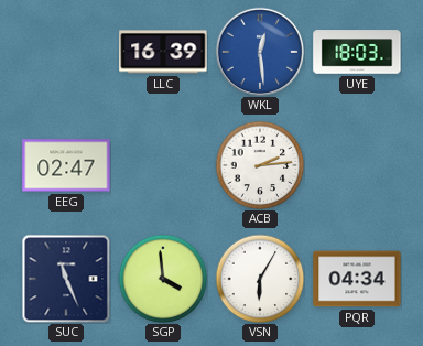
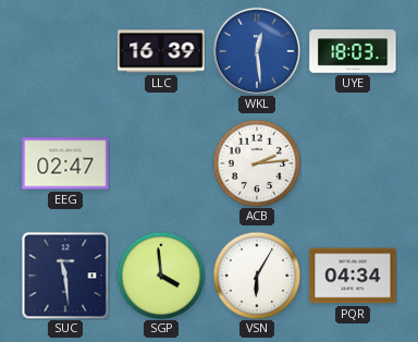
SUC: 11:26 -> 11:29
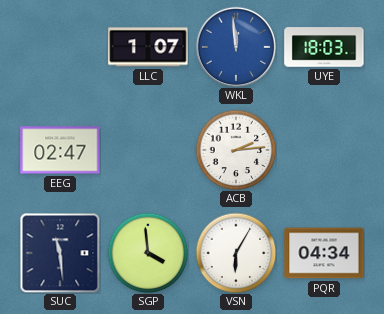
LLC: 16:39 -> 1:07
WKL: 12:29 -> 11:59
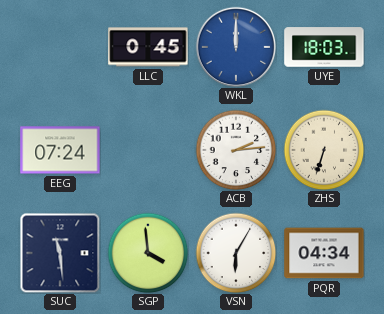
LLC: 1:07 -> 0:45
WKL: 11:59 -> 12:00
EEG: 02:47 -> 07:24
ZHS: none -> 6:33
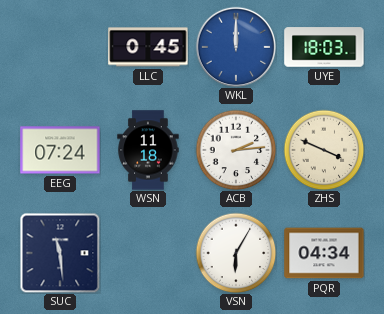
WSN: none -> 11:18
ZHS: 6:33 -> 3:49
SGP: 3:59 -> none
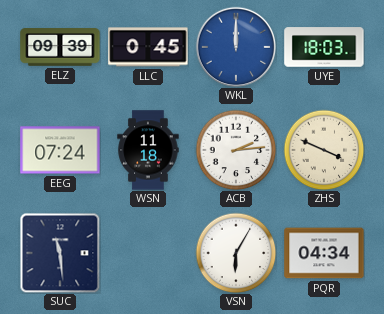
ELZ: none -> 09:39
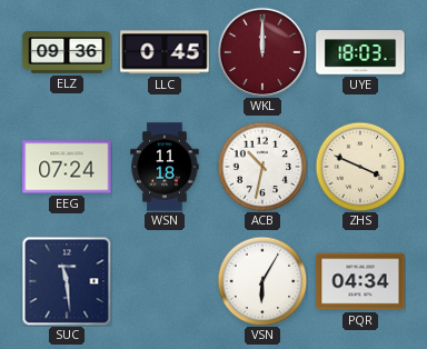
ELZ: 09:39 -> 09:36
WKL dial: blue -> burgundy
ACB: 2:14 -> 10:32
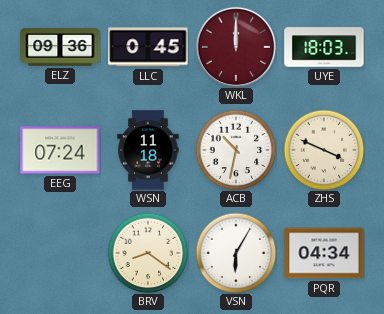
SUC: 11:29 -> none
BRV: none -> 8:21
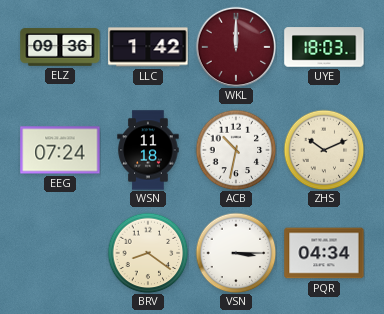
LLC: 0:45 -> 1:42
ZHS: 3:49 -> 10:11
VSN: 6:05 -> 3:15
